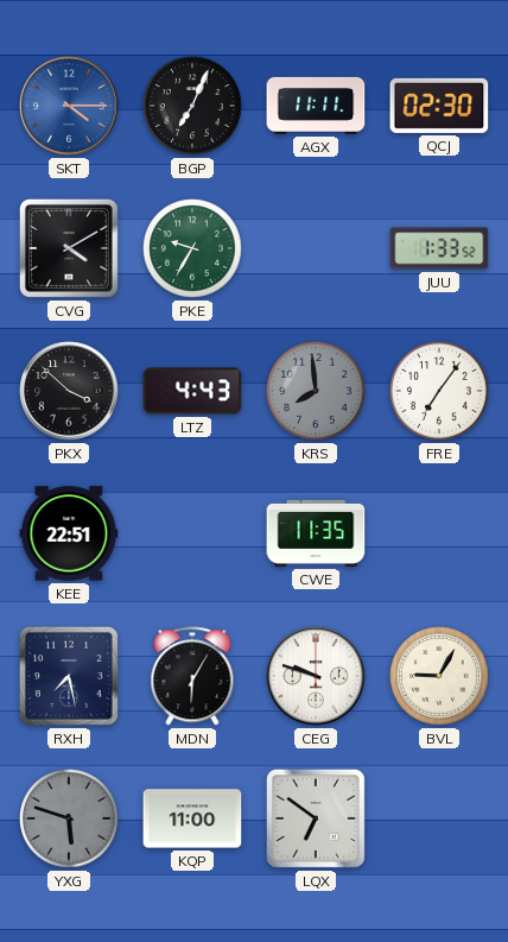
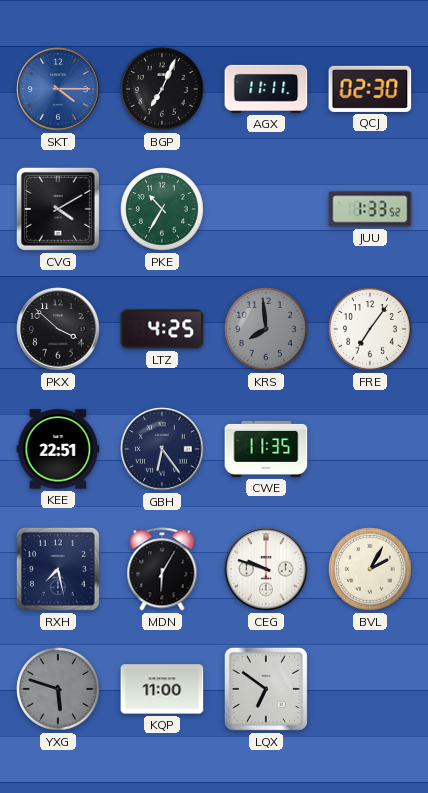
PKE: 9:35 -> 10:35
LTZ: 4:43 -> 4:25
GBH: none -> 6:24
BVL: 9:05 -> 2:05
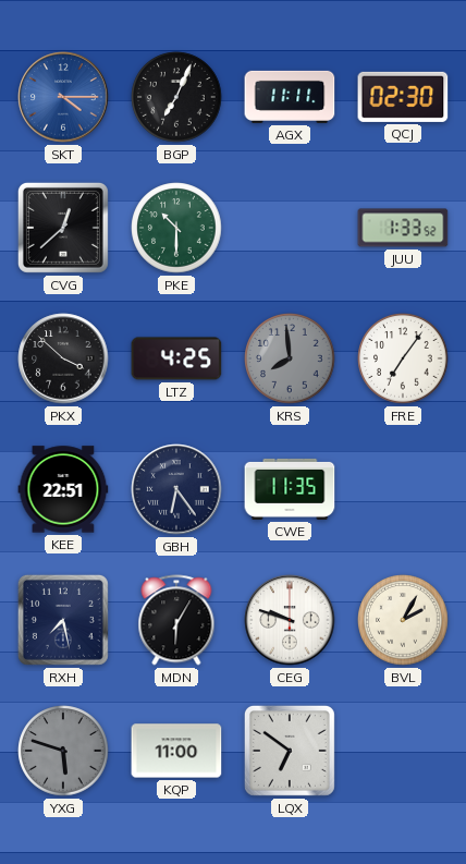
CVG: 4:10 -> 12:38
PKE: 10:35 -> 10:30
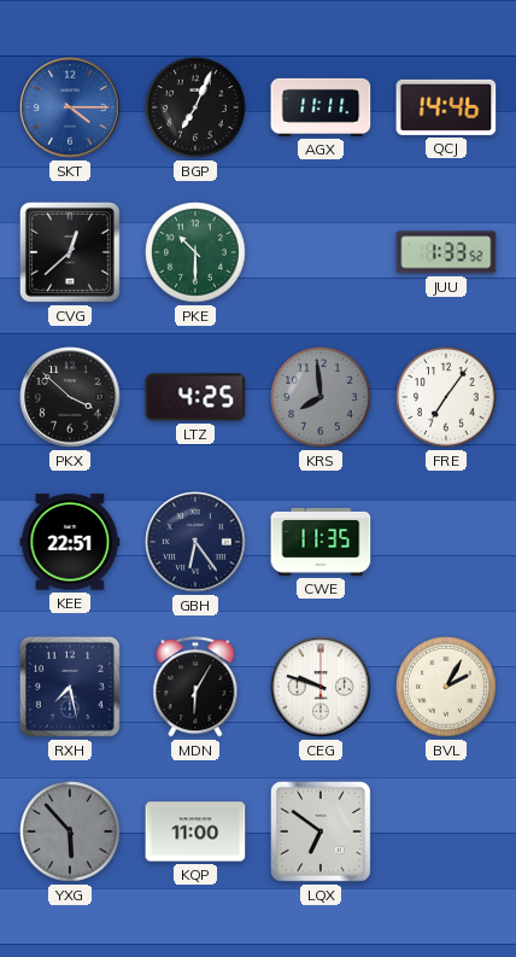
QCJ: 02:30 -> 14:46
YXG: 5:48 -> 5:53
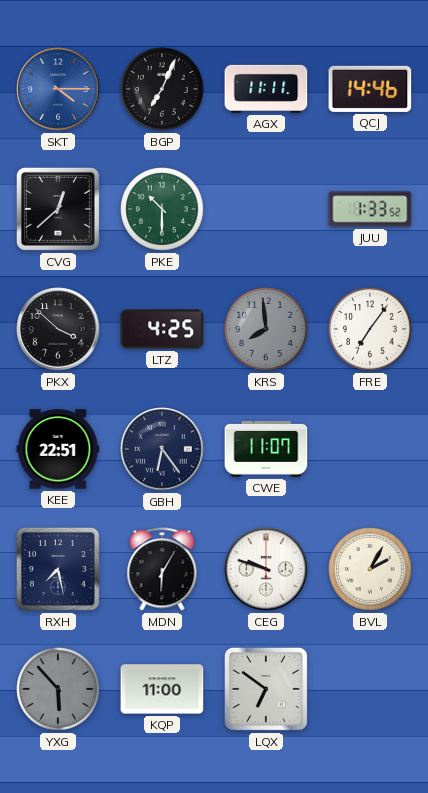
CWE: 11:35 -> 11:07
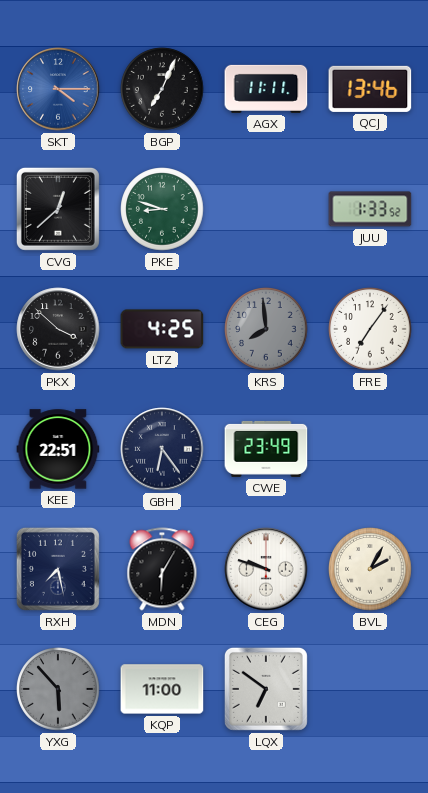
QCJ: 14:46 -> 13:46
PKE: 10:30 -> 8:48
CWE: 11:07 -> 23:49
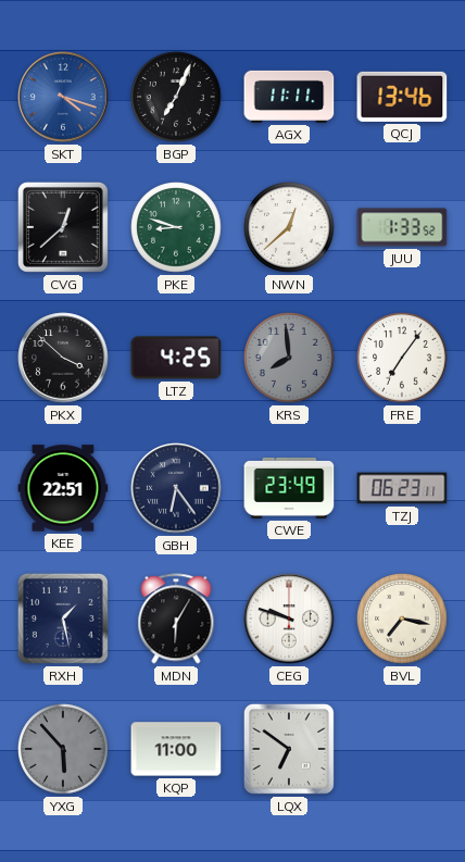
SKT: 4:15 -> 4:18
NWN: none -> 12:38
TZJ: none -> 06:23
RXH: 7:28 -> 1:28
BVL: 2:05 -> 7:17
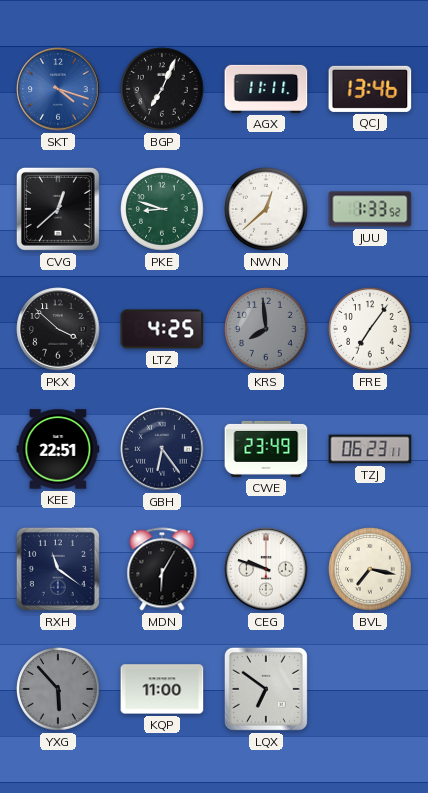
RXH: 1:28 -> 11:21
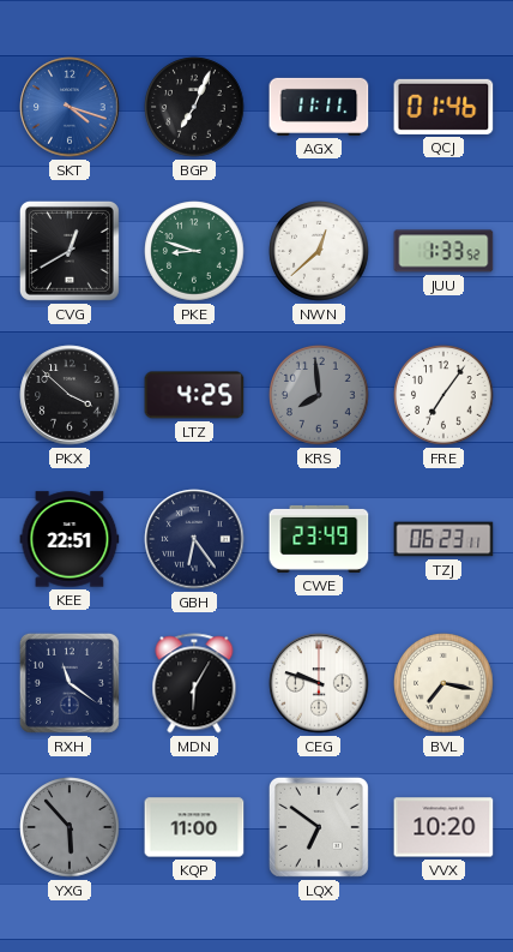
QCJ: 13:46 -> 01:46
CVG: 12:38 -> 12:40
VVX: none -> 10:20
